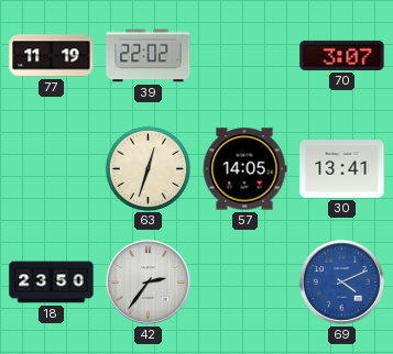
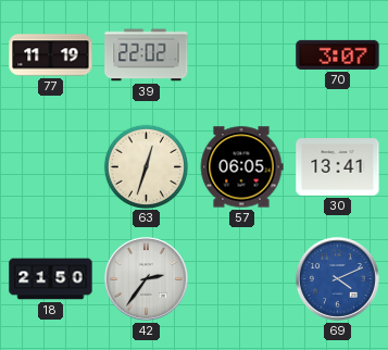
57: 14:05 -> 06:05
18: 23:50 -> 21:50
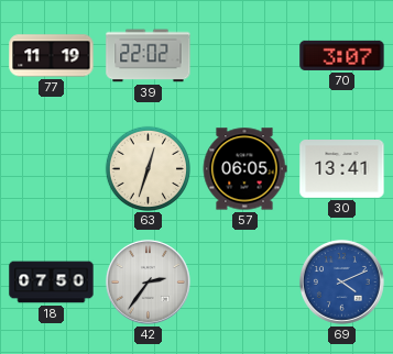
18: 21:50 -> 07:50
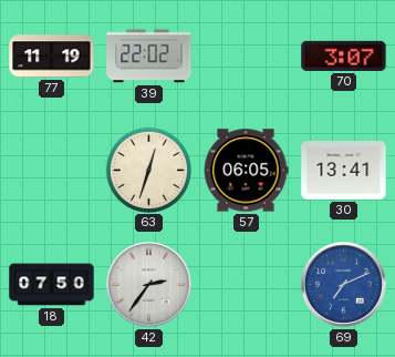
69: 4:11 -> 7:11
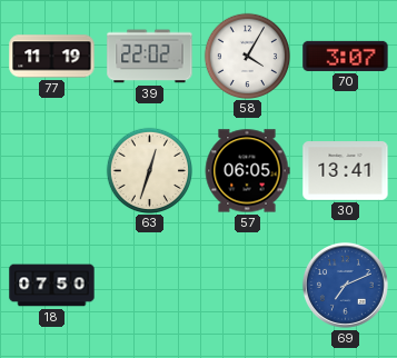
58: none -> 4:05
42: 2:36 -> none
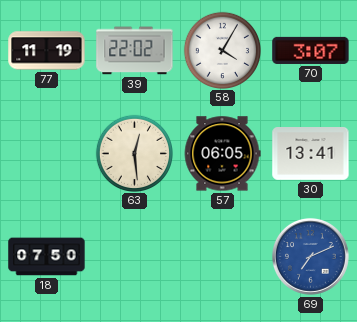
63: 12:33 -> 12:29
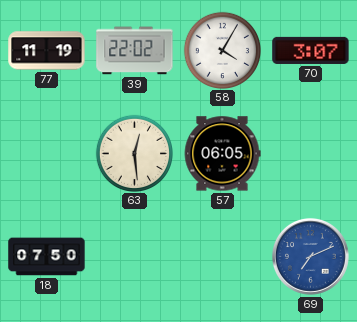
30: 13:41 -> none
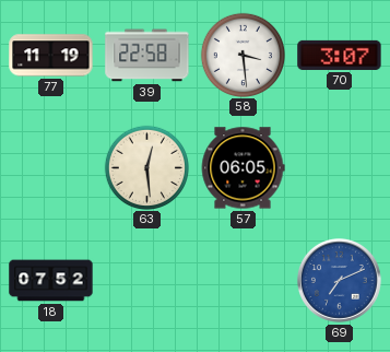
39: 22:02 -> 22:58
58: 4:05 -> 3:29
18: 07:50 -> 07:52
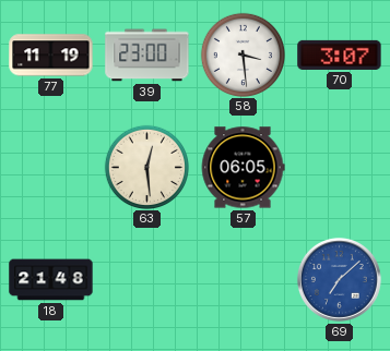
39: 22:58 -> 23:00
18: 07:52 -> 21:48
69: 7:11 -> 7:08
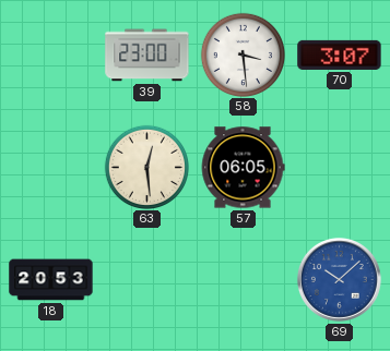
77: 11:19 -> none
18: 21:48 -> 20:53
69: 7:08 -> 10:08
